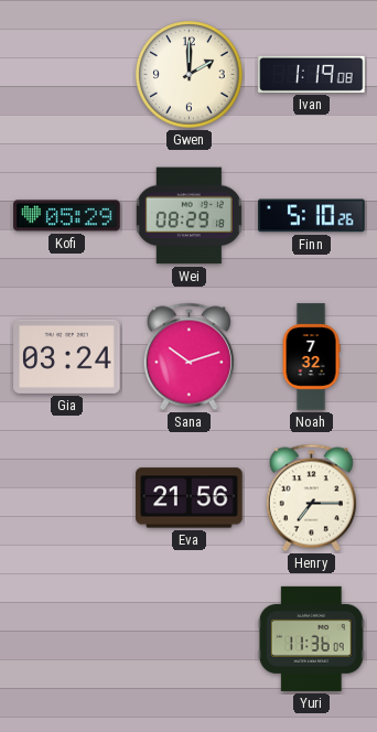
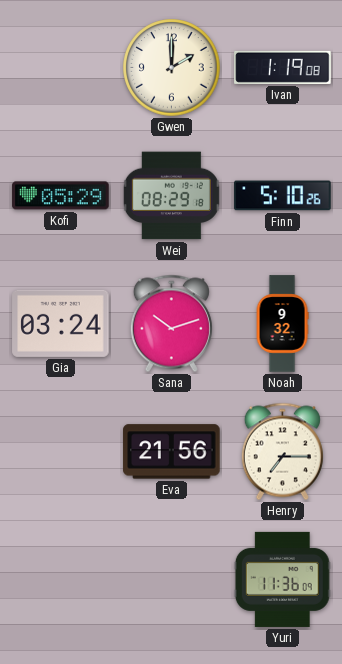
Noah: 7:32 -> 9:32
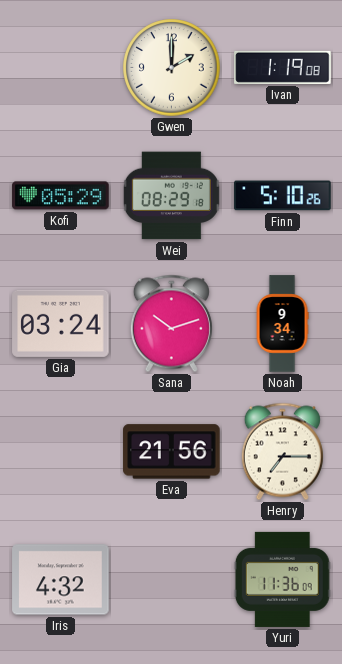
Noah: 9:32 -> 9:34
Iris: none -> 4:32
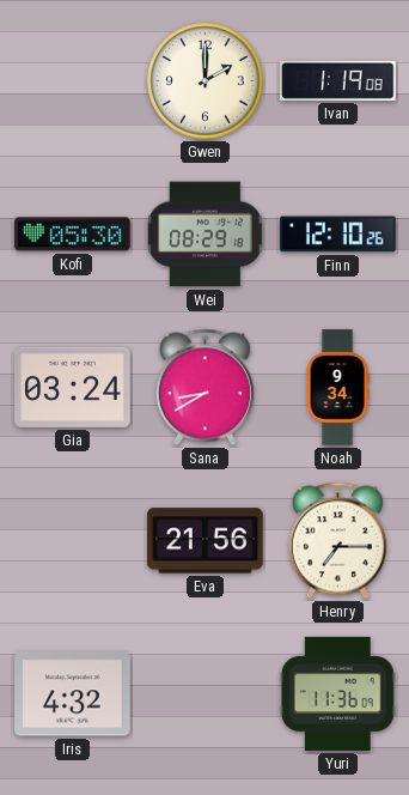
Kofi: 05:29 -> 05:30
Finn: 5:10 -> 12:10
Sana: 10:12 -> 8:40
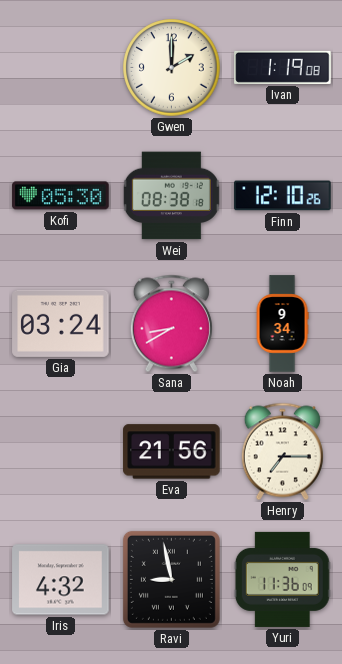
Wei: 08:29 -> 08:38
Ravi: none -> 8:58
